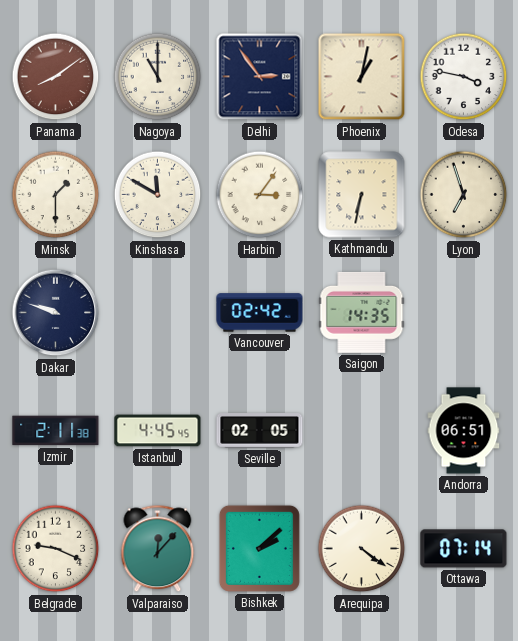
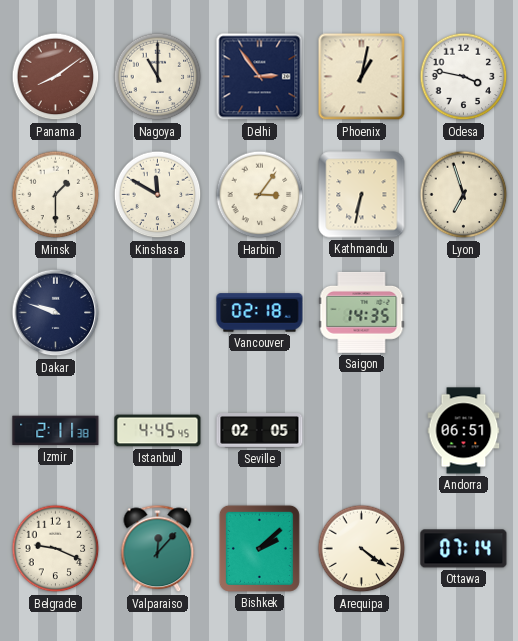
Vancouver: 02:42 -> 02:18
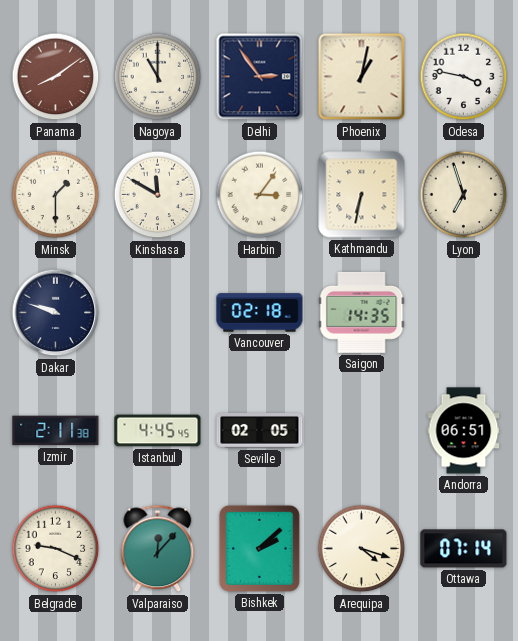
Arequipa: 4:21 -> 4:18
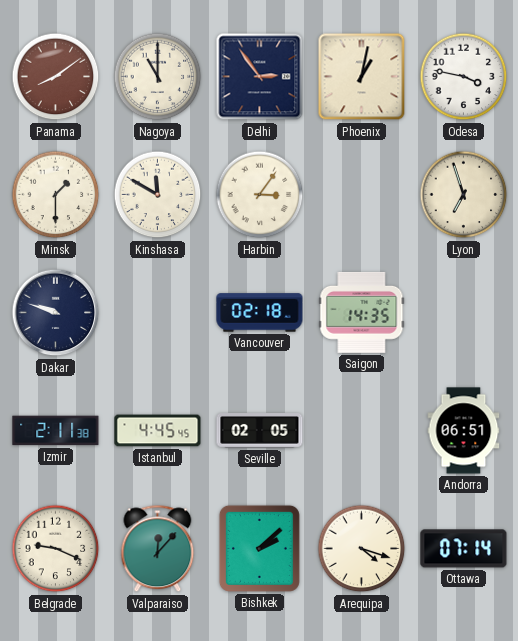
Kathmandu: 6:32 -> none
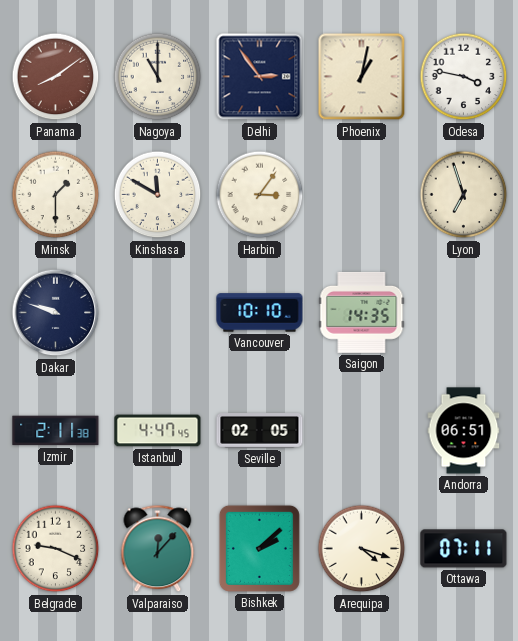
Vancouver: 02:18 -> 10:10
Istanbul: 4:45 -> 4:47
Ottawa: 07:14 -> 07:11
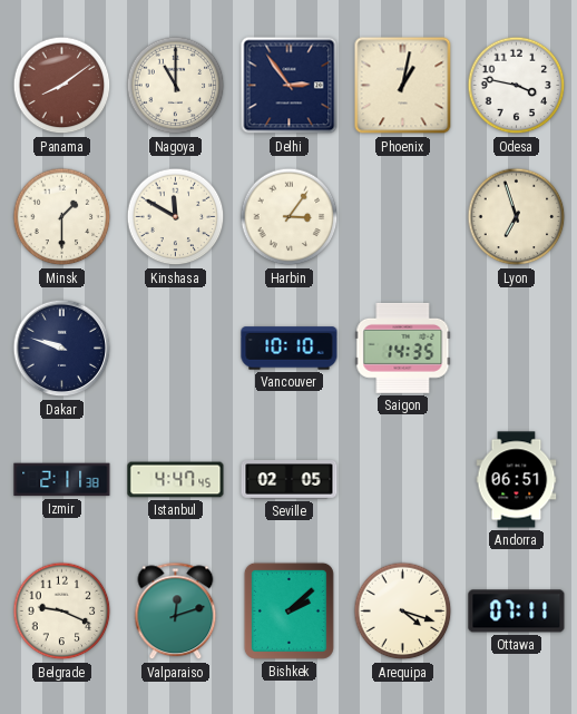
Valparaiso: 12:07 -> 12:12
